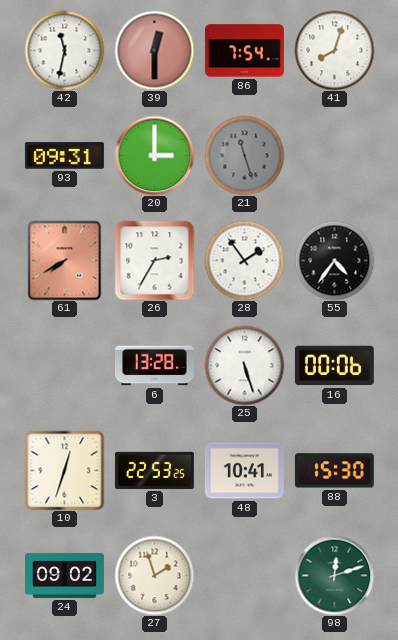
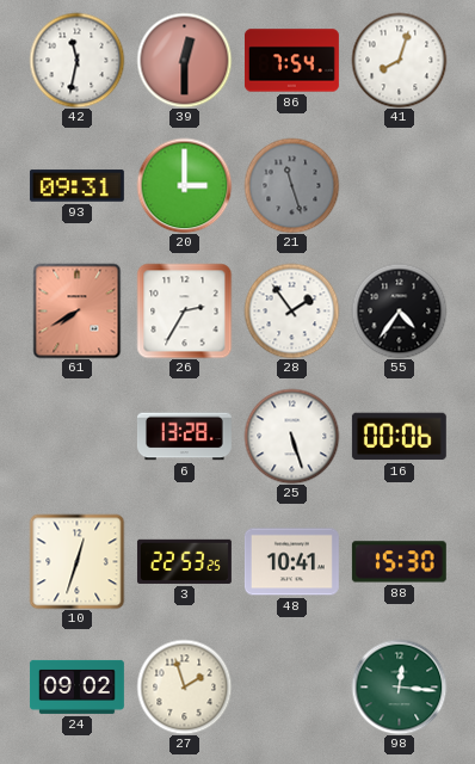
98: 12:12 -> 12:16
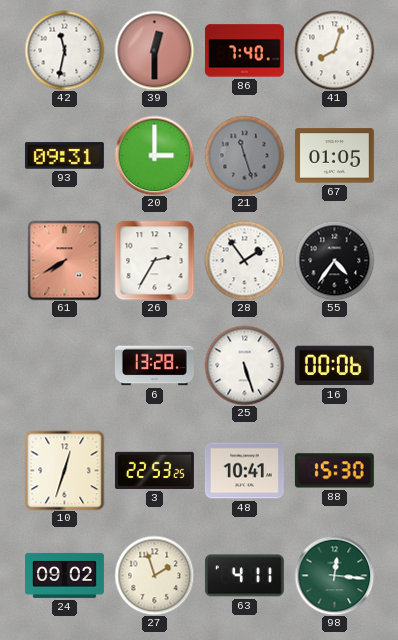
86: 7:54 -> 7:40
67: none -> 01:05
63: none -> 4:11
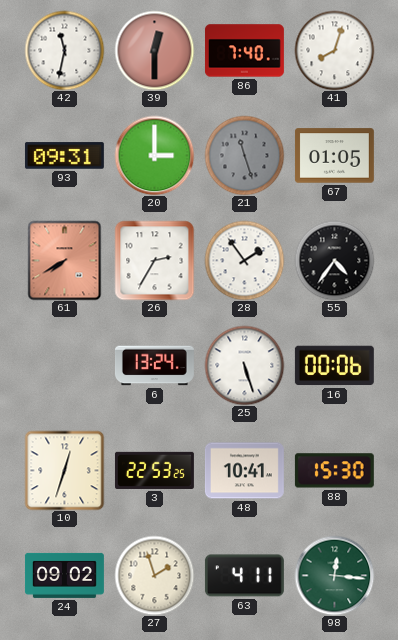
6: 13:28 -> 13:24
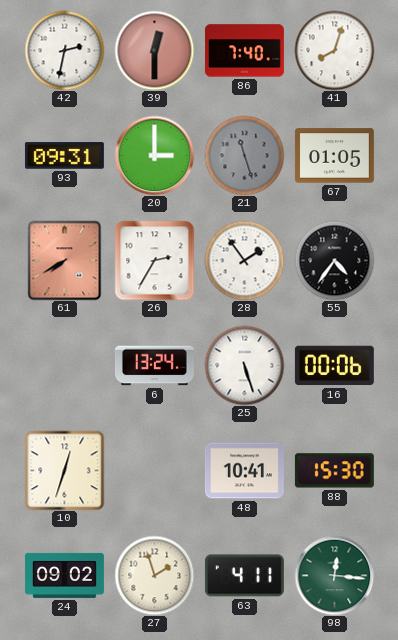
42: 11:32 -> 2:32
3: 22:53 -> none
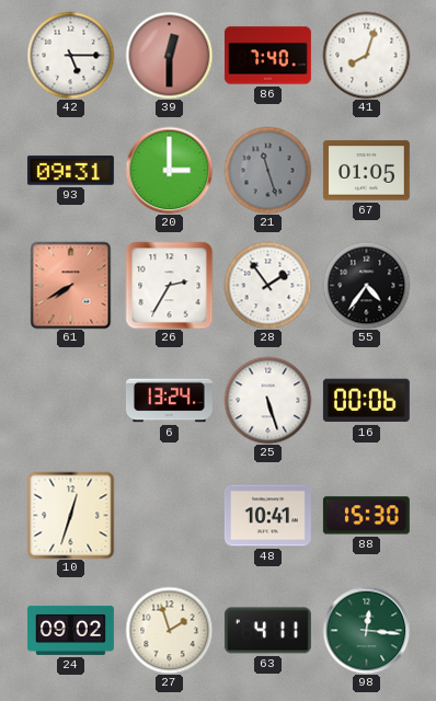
42: 2:32 -> 5:15
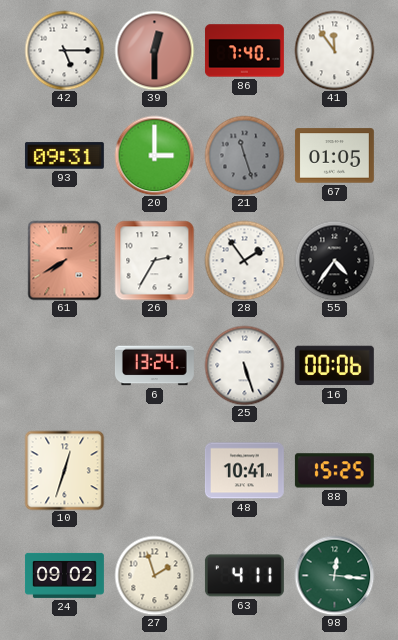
41: 8:03 -> 11:54
88: 15:30 -> 15:25
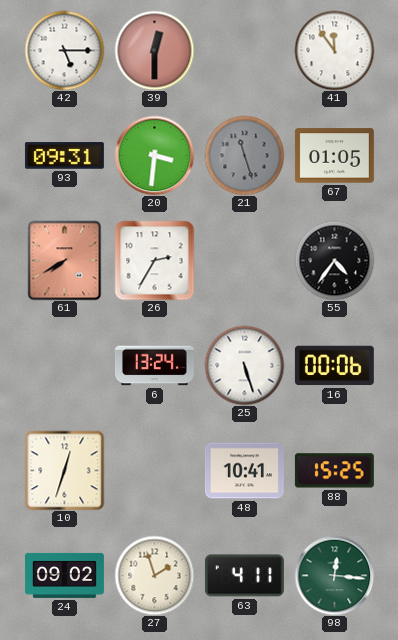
86: 7:40 -> none
20: 3:00 -> 3:31
28: 1:54 -> none
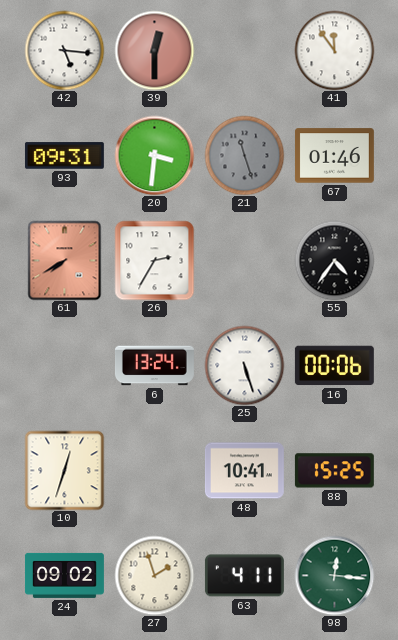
42: 5:15 -> 5:16
67: 01:05 -> 01:46
